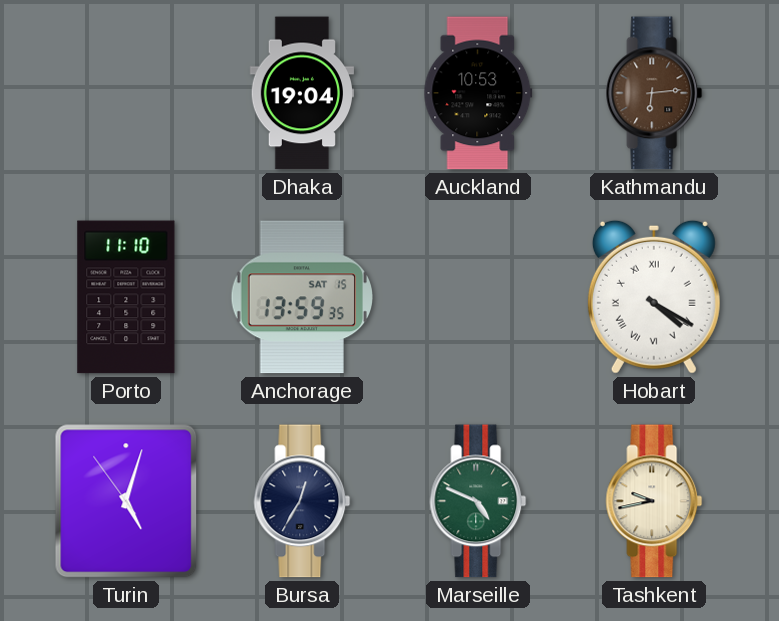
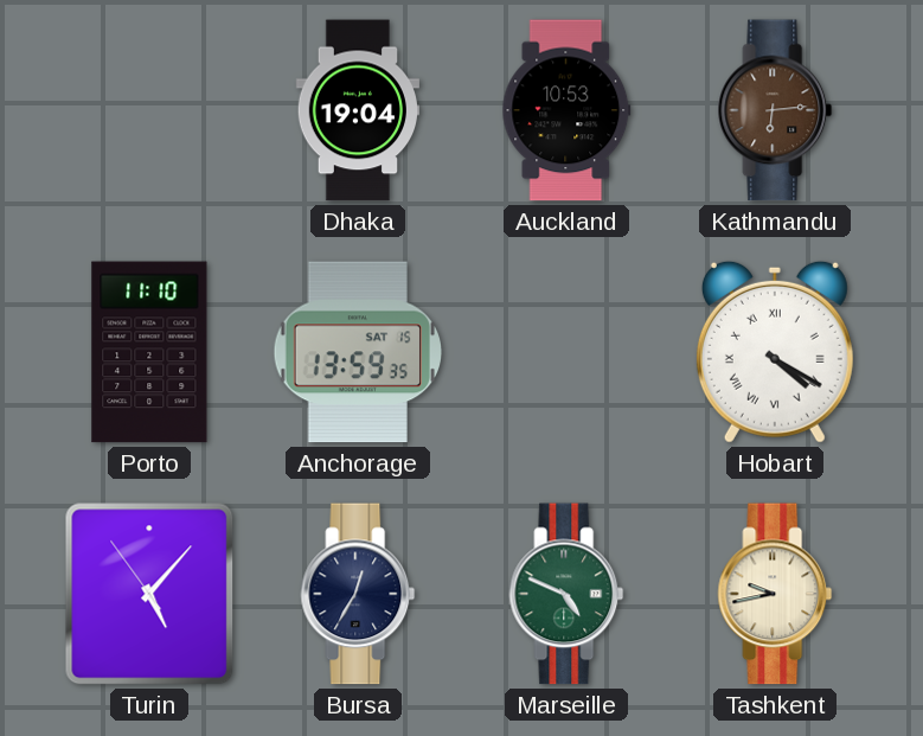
Turin: 5:02 -> 5:06
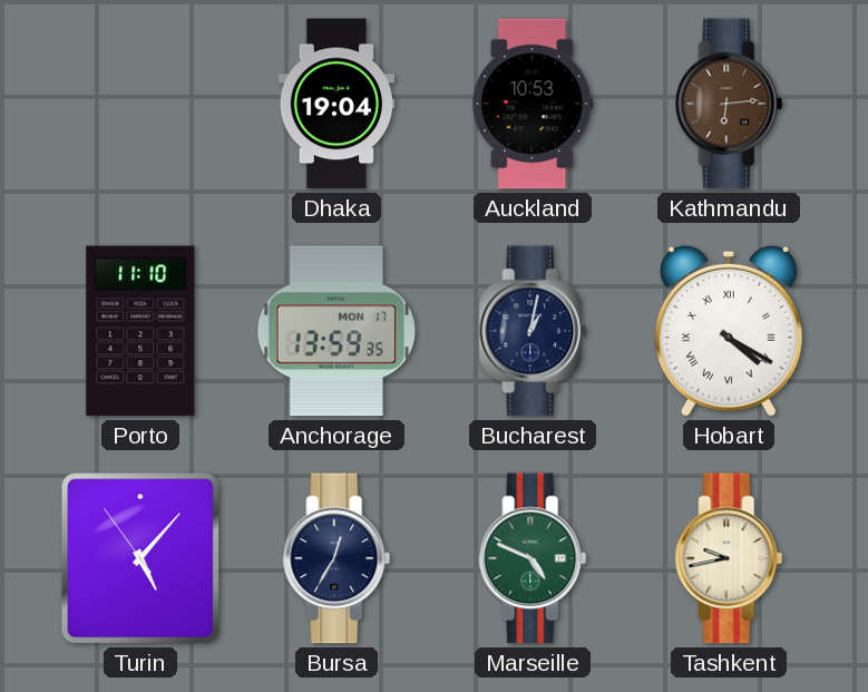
Anchorage date: SAT 15 -> MON 17
Bucharest: none -> 1:02
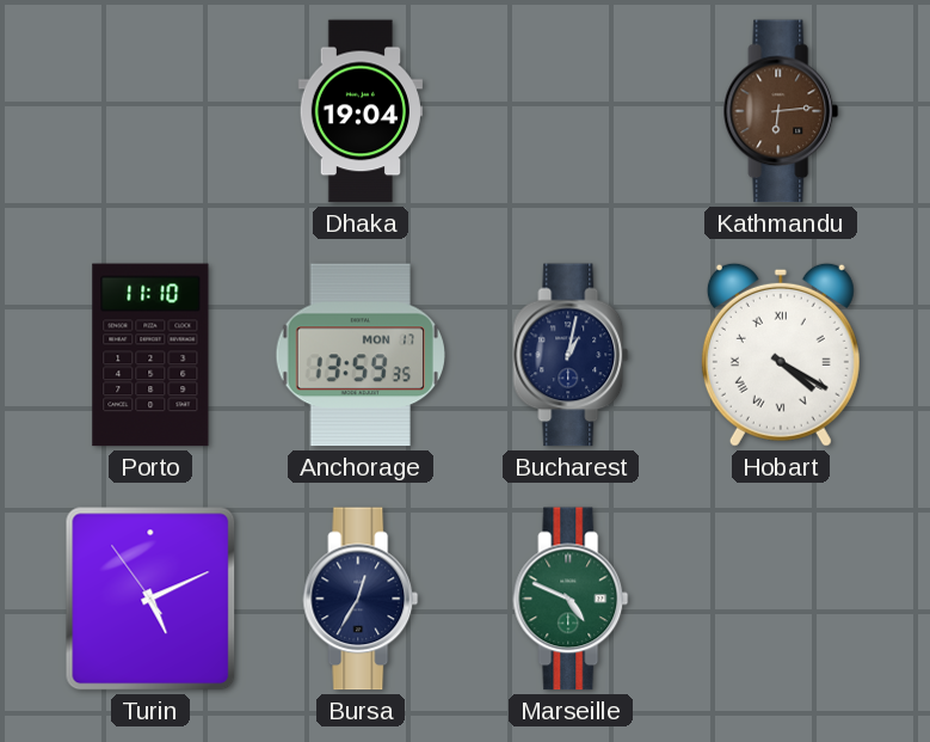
Auckland: 10:53 -> none
Turin: 5:06 -> 5:10
Tashkent: 9:43 -> none
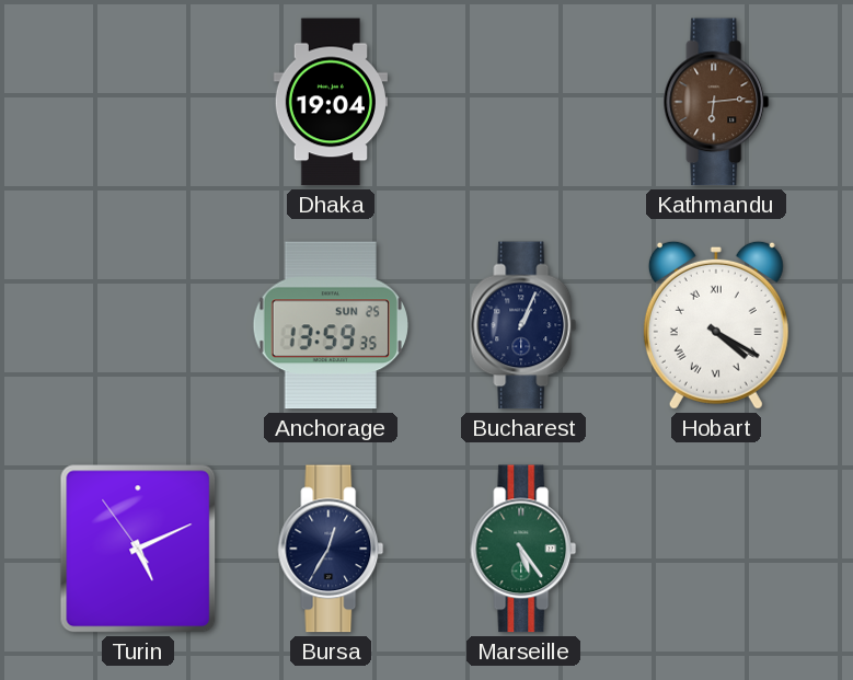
Porto: 11:10 -> none
Anchorage date: MON 17 -> SUN 25
Bucharest: 1:02 -> 1:04
Marseille: 4:49 -> 5:24
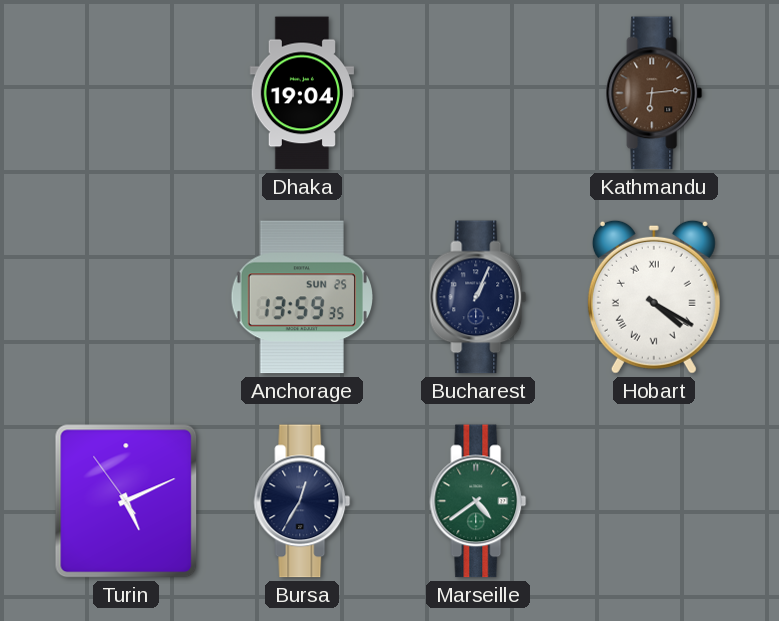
Marseille: 5:24 -> 4:39
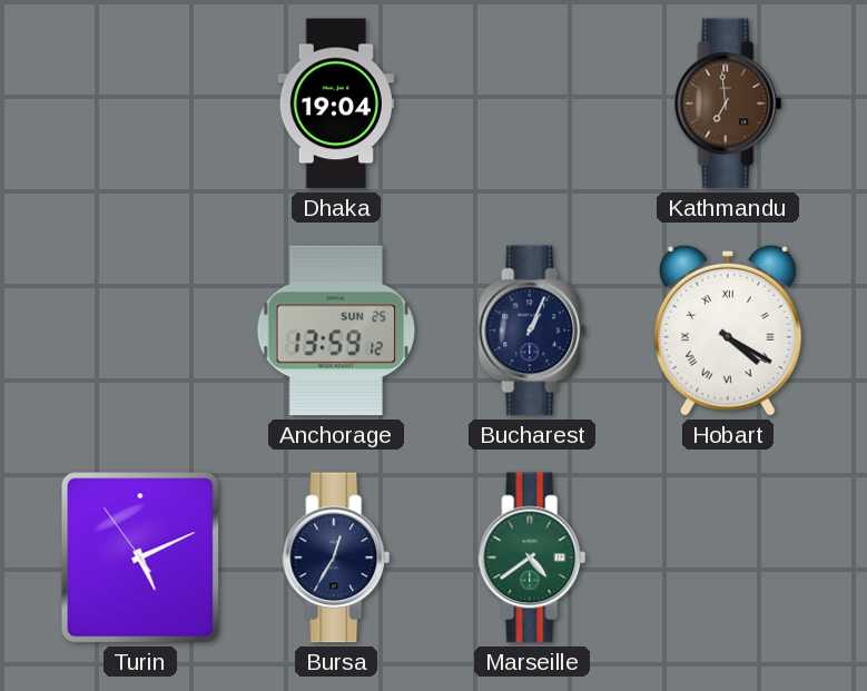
Kathmandu: 6:14 -> 6:59
Anchorage: 13:59:35 -> 13:59:12
